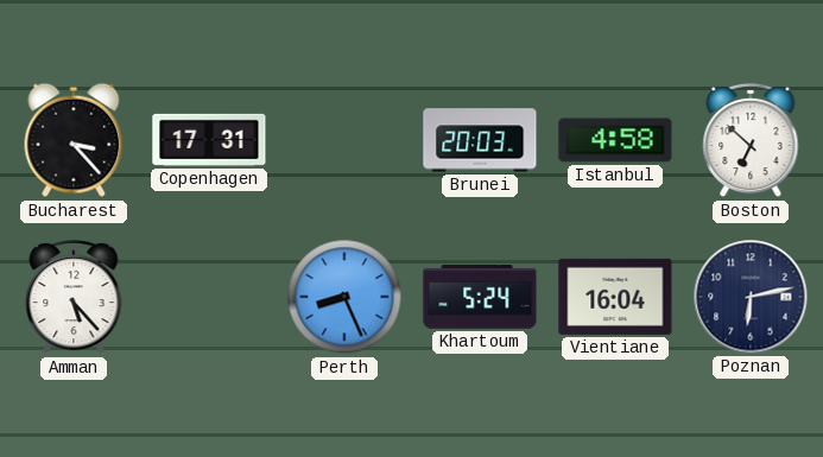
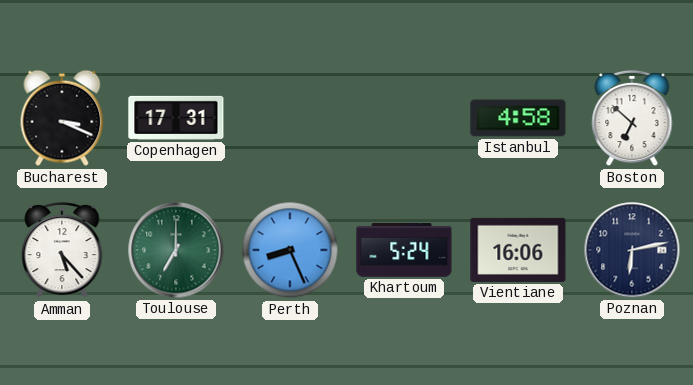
Bucharest: 3:23 -> 3:19
Brunei: 20:03 -> none
Toulouse: none -> 7:00
Vientiane: 16:04 -> 16:06
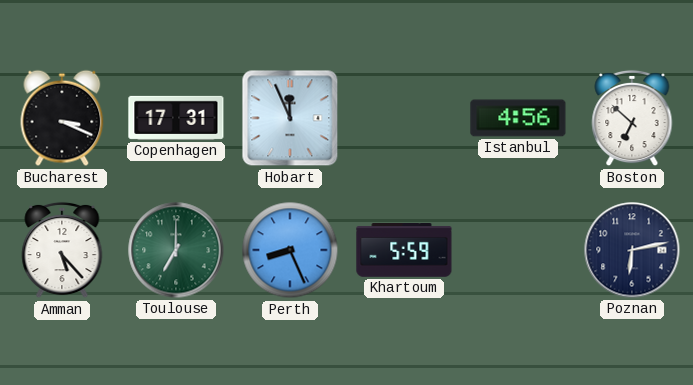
Hobart: none -> 11:56
Istanbul: 4:58 -> 4:56
Khartoum: 5:24 -> 5:59
Vientiane: 16:06 -> none
